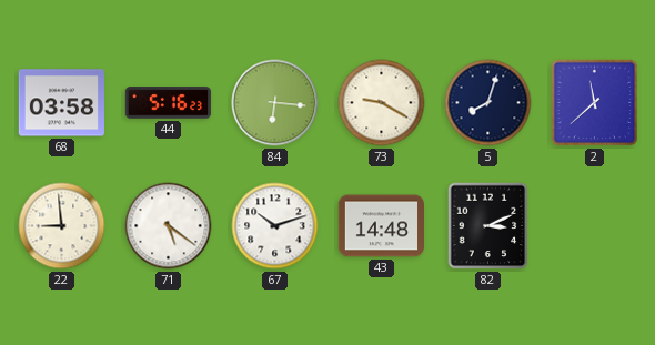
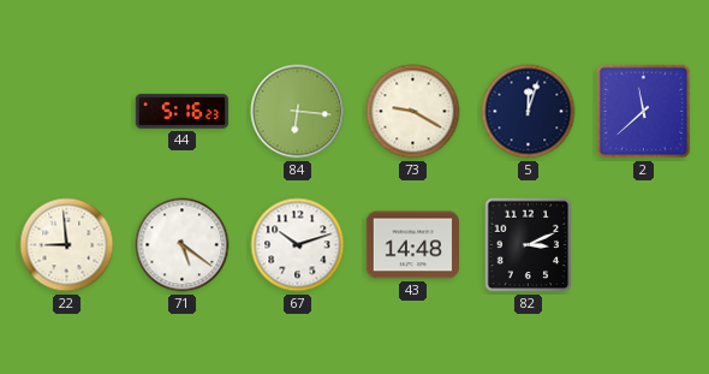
68: 03:58 -> none
5: 8:03 -> 12:03
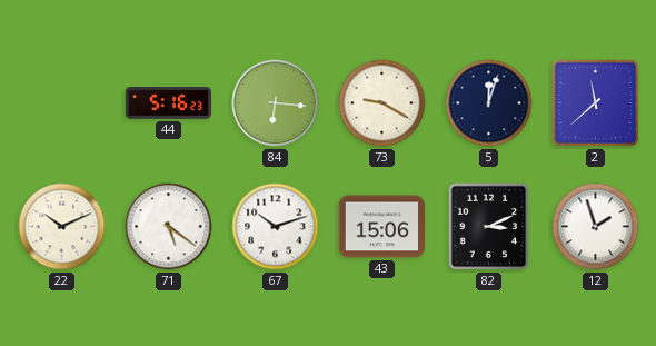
22: 8:59 -> 10:11
43: 14:48 -> 15:06
12: none -> 1:57
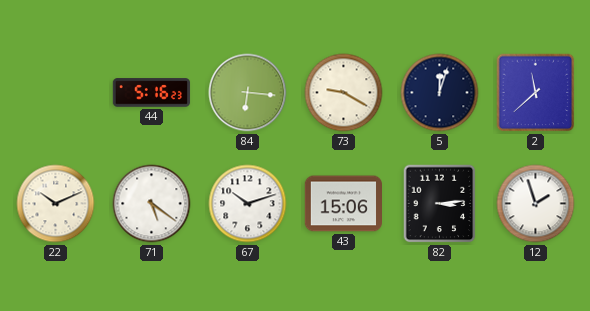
82: 3:11 -> 3:14
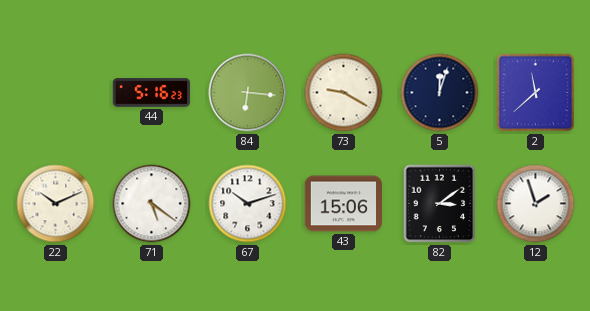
82: 3:14 -> 3:09
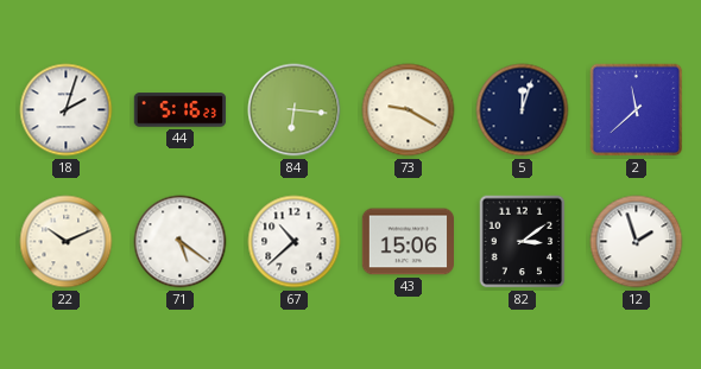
18: none -> 2:03
67: 10:12 -> 10:38
